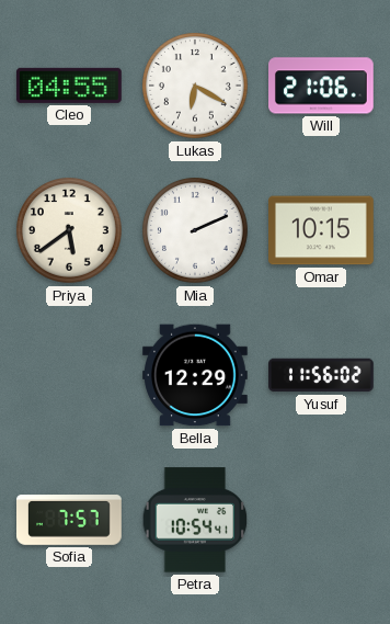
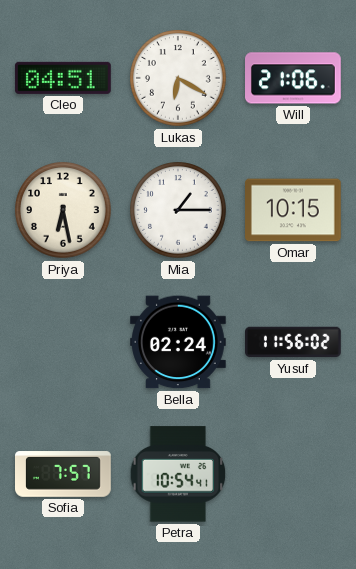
Cleo: 04:55 -> 04:51
Priya: 5:39 -> 6:28
Mia: 2:11 -> 1:15
Bella: 12:29 -> 02:24
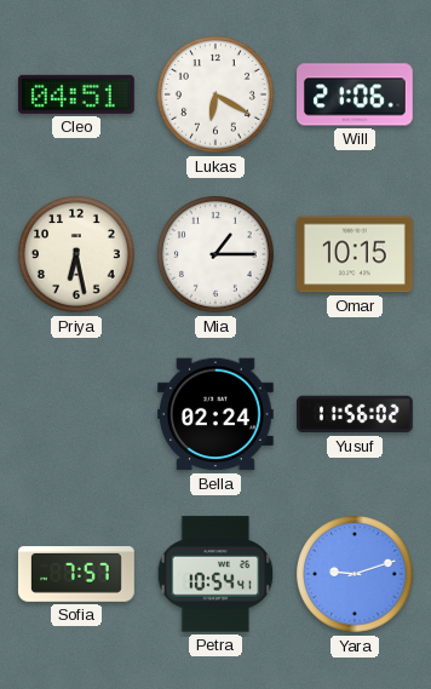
Yara: none -> 9:12
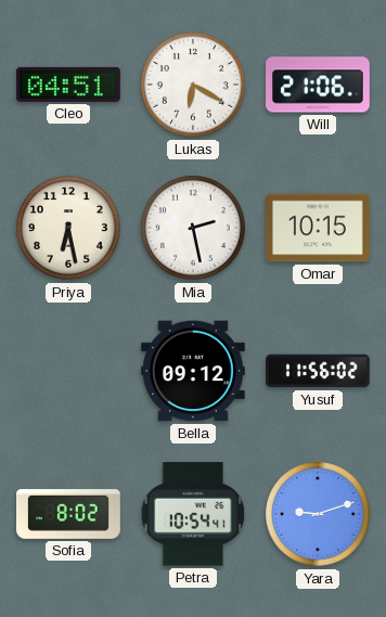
Mia: 1:15 -> 2:28
Bella: 02:24 -> 09:12
Sofia: 7:57 -> 8:02
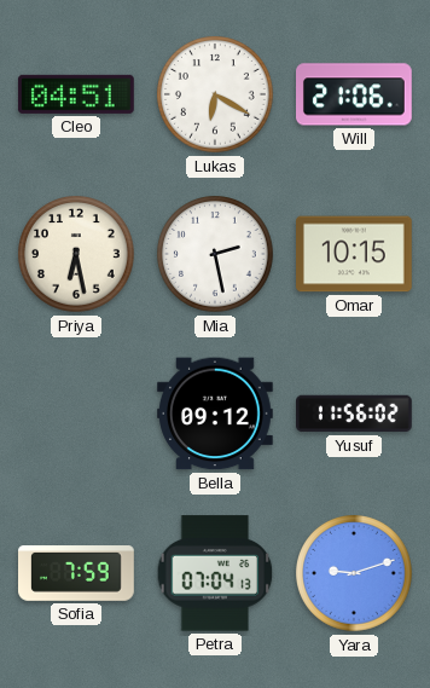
Sofia: 8:02 -> 7:59
Petra: 10:54 -> 07:04
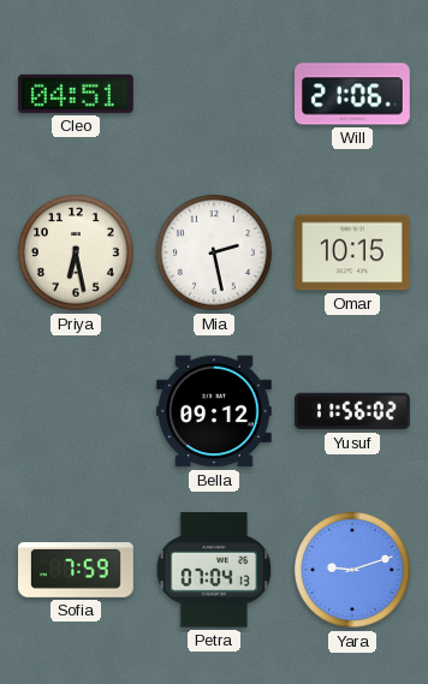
Lukas: 6:20 -> none
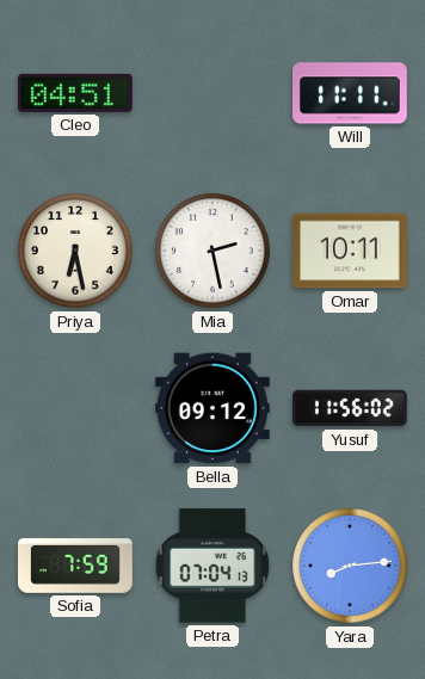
Will: 21:06 -> 11:11
Omar: 10:15 -> 10:11
Yara: 9:12 -> 8:14
